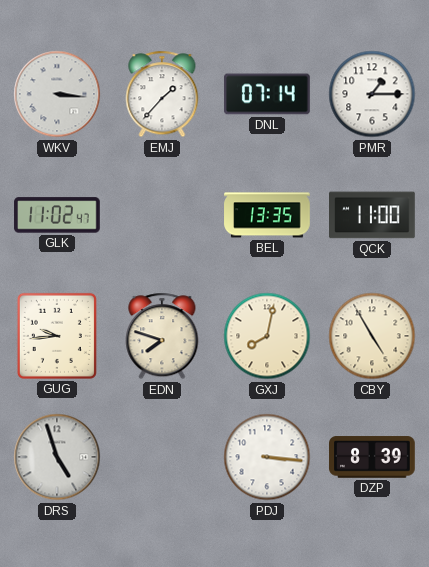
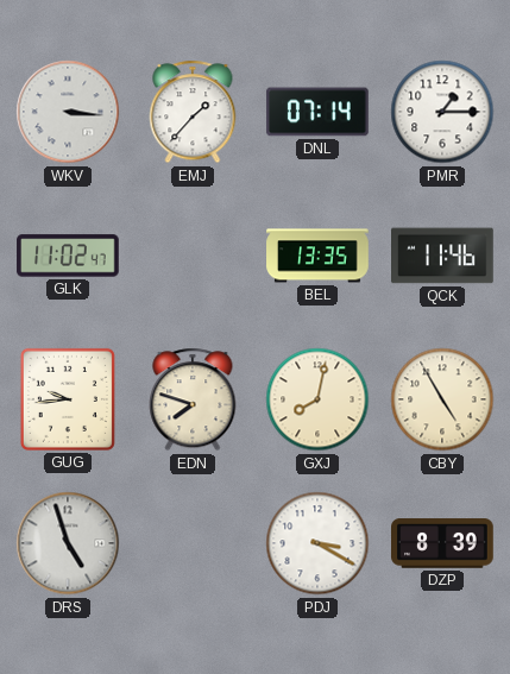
QCK: 11:00 -> 11:46
PDJ: 3:16 -> 3:20
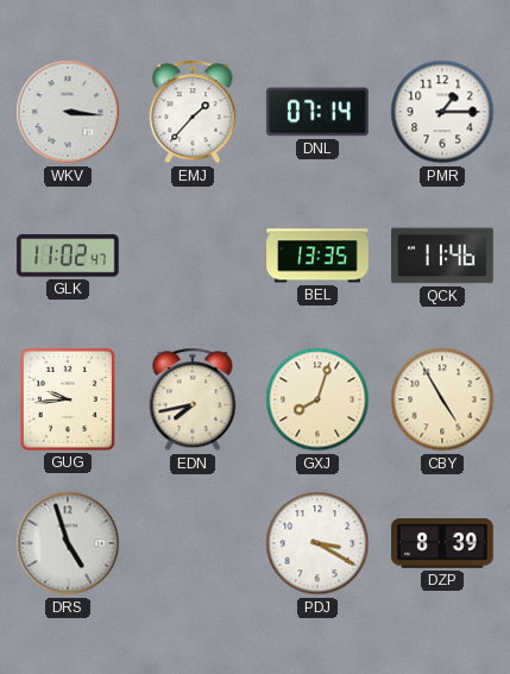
EDN: 7:48 -> 7:43
GXJ: 8:02 -> 8:03
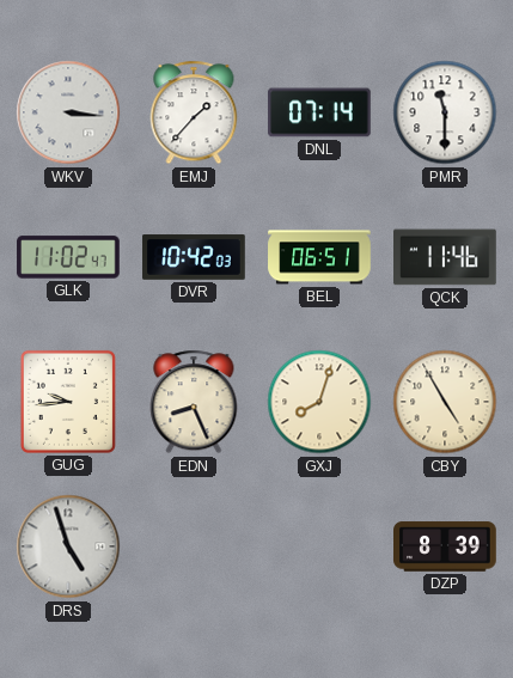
PMR: 1:15 -> 11:30
DVR: none -> 10:42
BEL: 13:35 -> 06:51
EDN: 7:43 -> 8:26
PDJ: 3:20 -> none
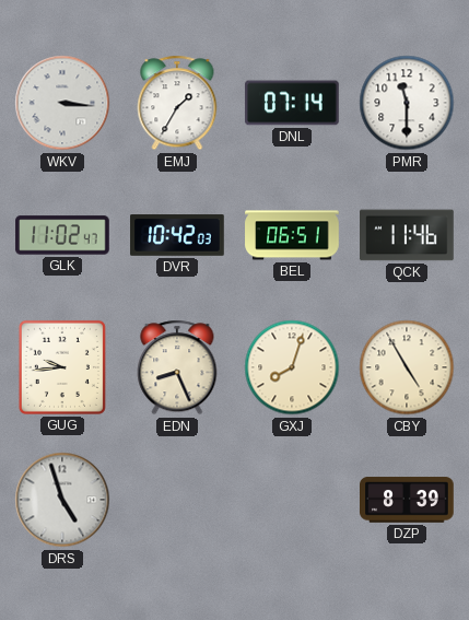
EMJ: 1:37 -> 1:35
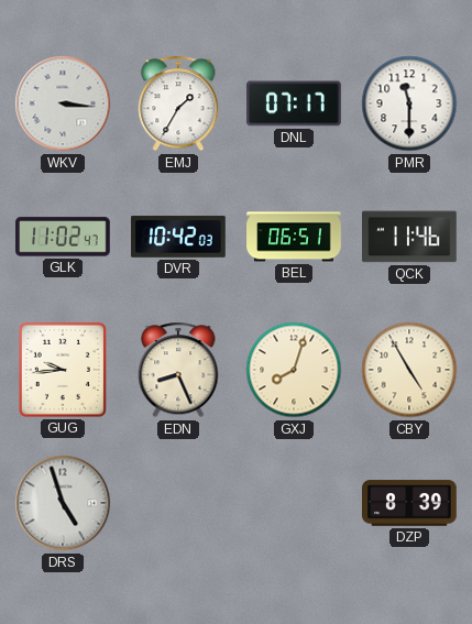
DNL: 07:14 -> 07:17
